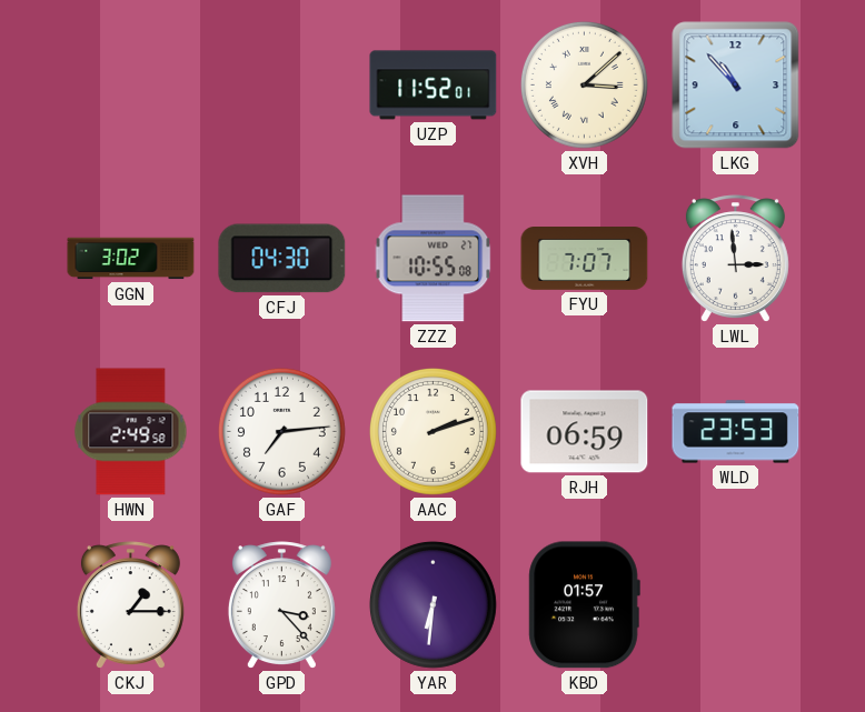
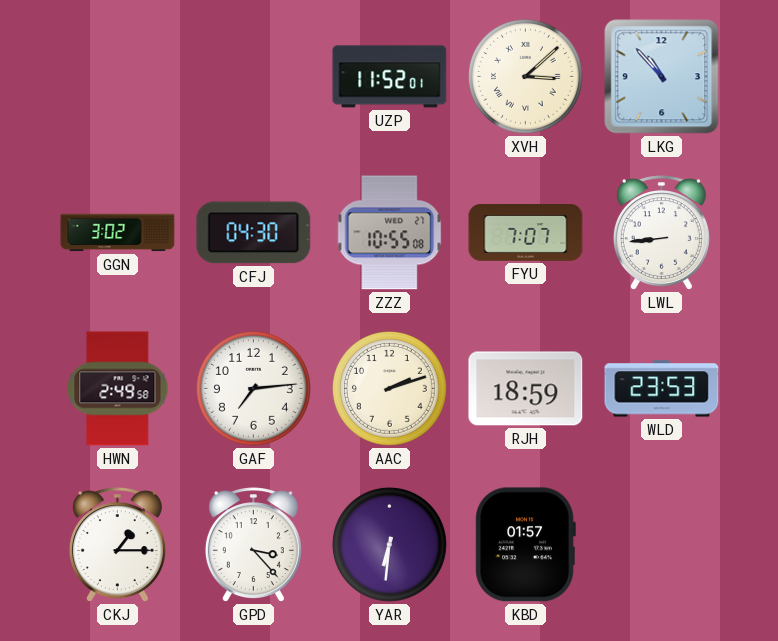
LWL: 2:59 -> 8:44
RJH: 06:59 -> 18:59
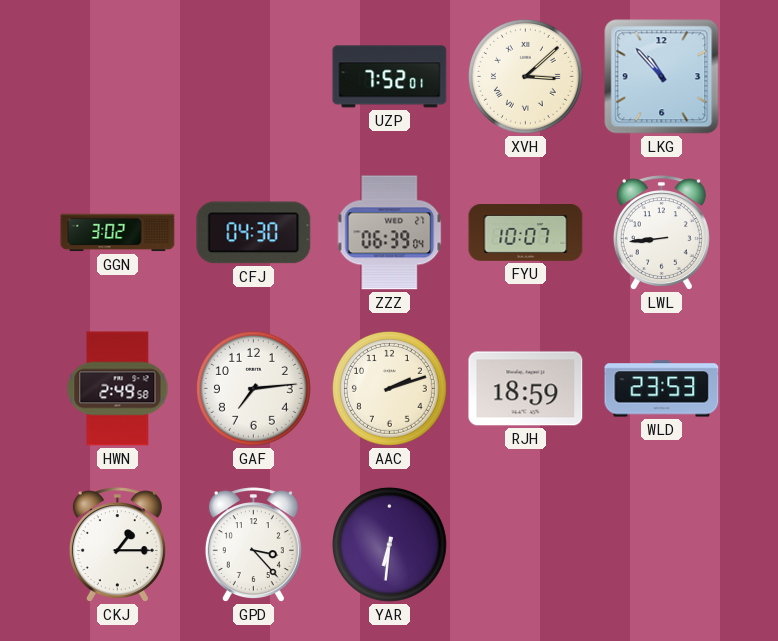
UZP: 11:52 -> 7:52
ZZZ: 10:55 -> 06:39
FYU: 7:07 -> 10:07
KBD: 01:57 -> none
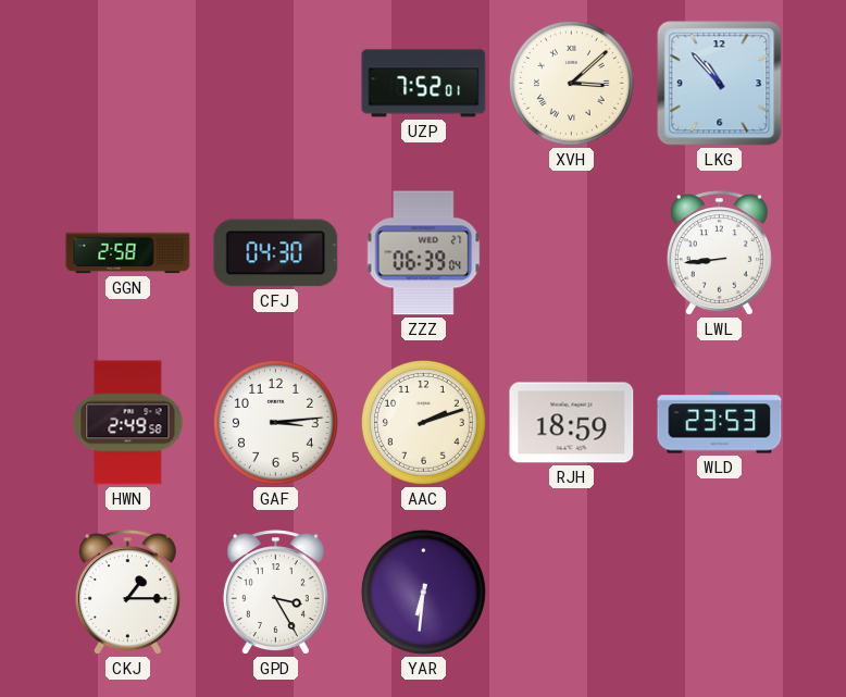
GGN: 3:02 -> 2:58
FYU: 10:07 -> none
GAF: 7:14 -> 3:14
GPD: 3:23 -> 3:25
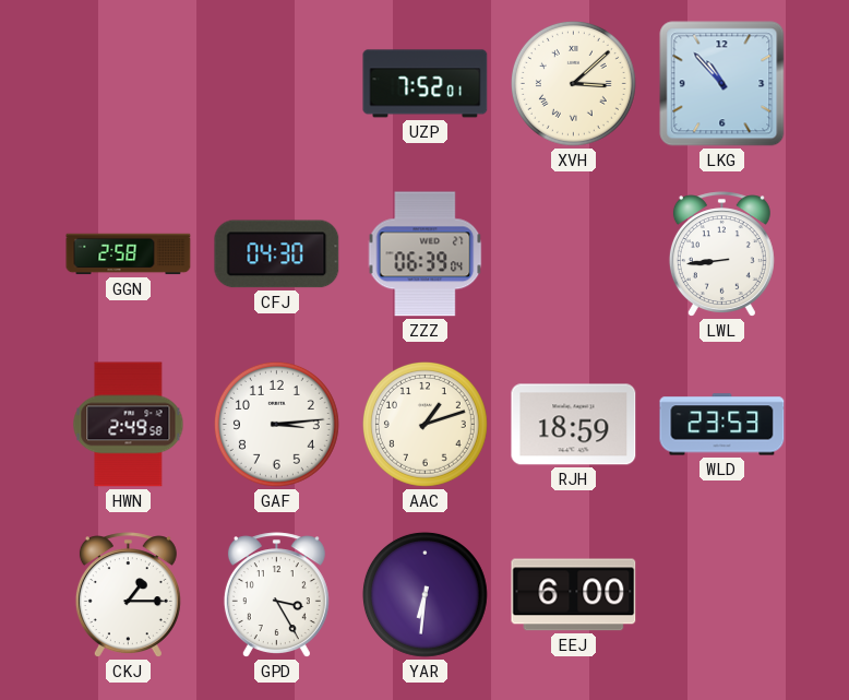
AAC: 2:12 -> 1:12
EEJ: none -> 6:00
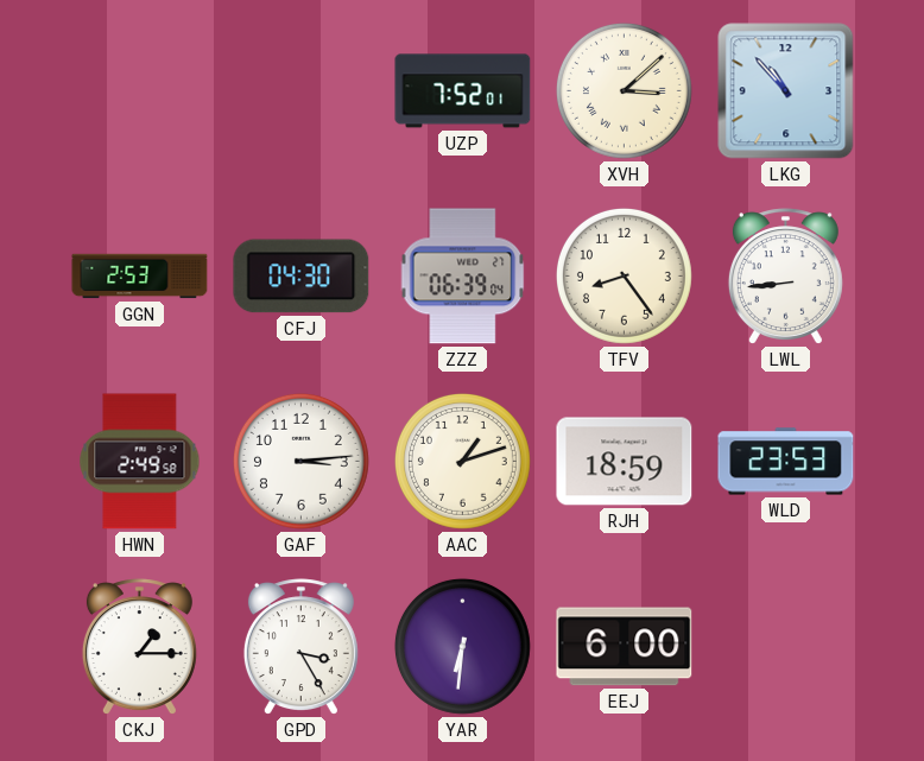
GGN: 2:58 -> 2:53
TFV: none -> 8:24
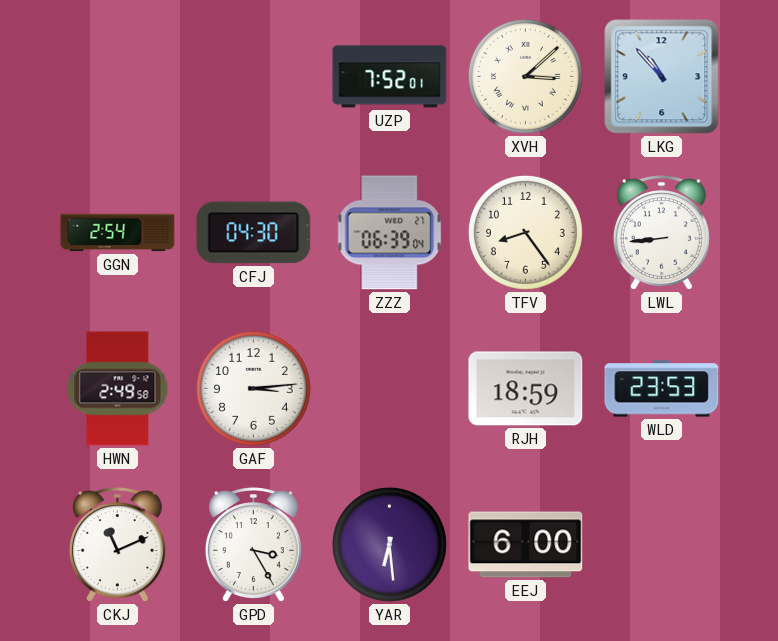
GGN: 2:53 -> 2:54
AAC: 1:12 -> none
CKJ: 1:15 -> 11:11
YAR: 6:31 -> 6:29
